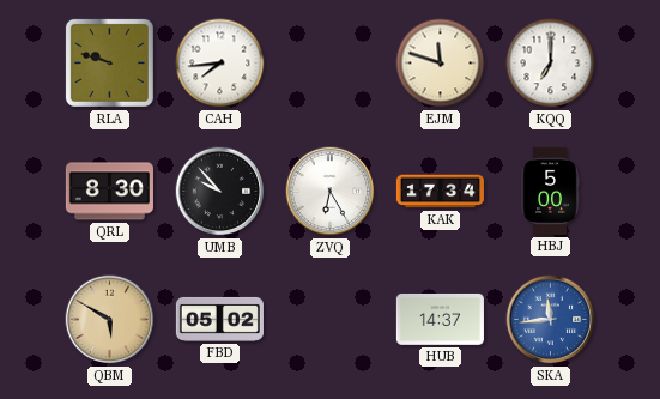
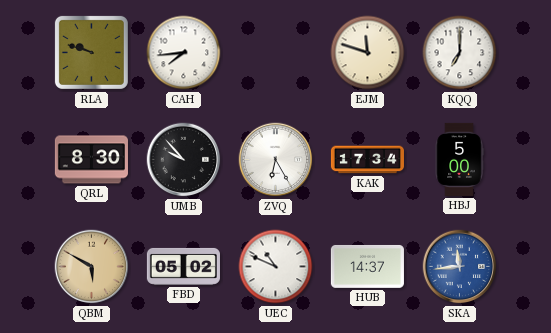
UEC: none -> 10:49
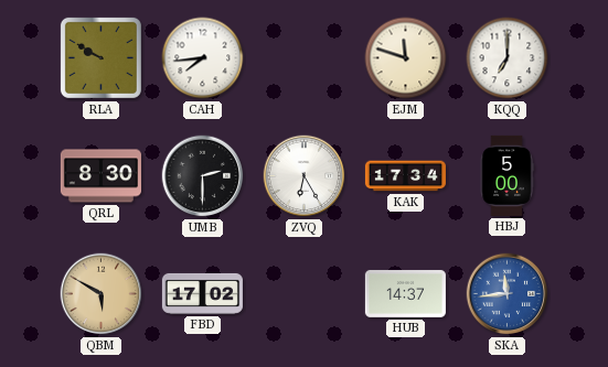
RLA: 9:48 -> 9:50
UMB: 9:53 -> 2:30
FBD: 05:02 -> 17:02
UEC: 10:49 -> none
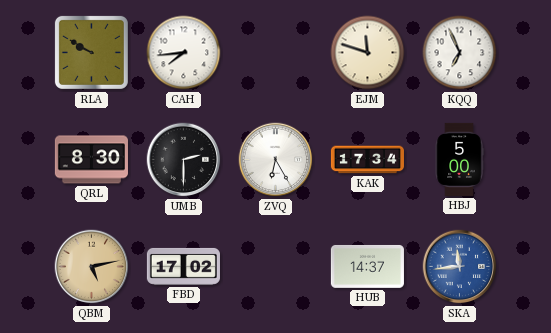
KQQ: 7:00 -> 6:56
QBM: 5:50 -> 5:13
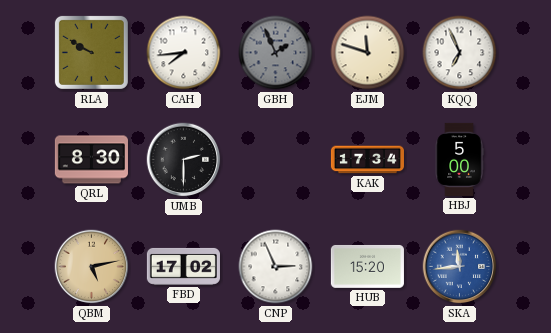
GBH: none -> 1:56
ZVQ: 6:25 -> none
CNP: none -> 2:56
HUB: 14:37 -> 15:20
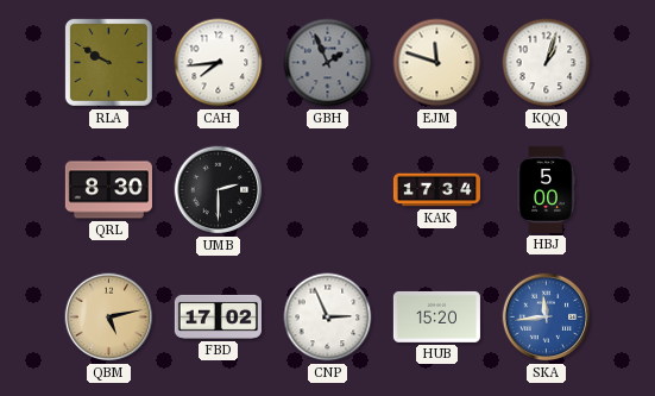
KQQ: 6:56 -> 1:03
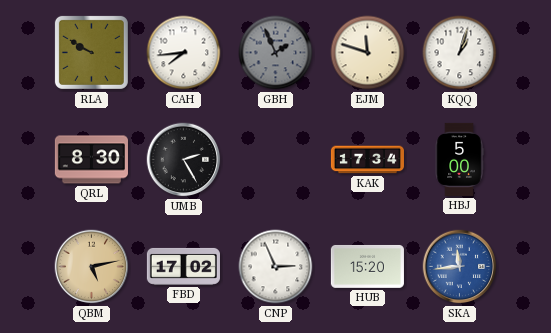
UMB: 2:30 -> 2:25
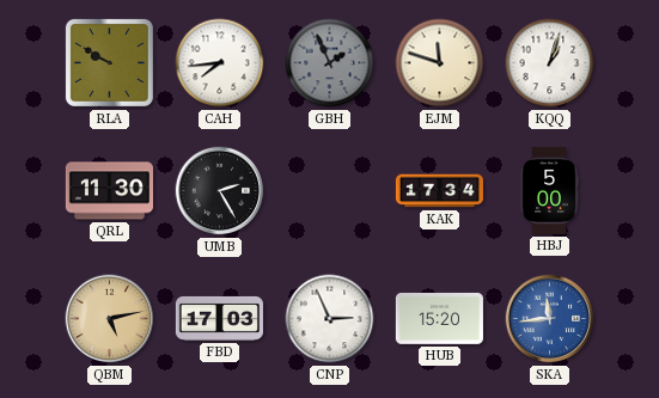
QRL: 8:30 -> 11:30
FBD: 17:02 -> 17:03
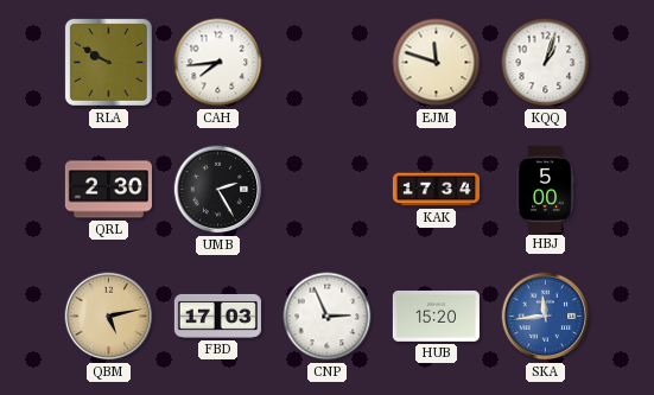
GBH: 1:56 -> none
QRL: 11:30 -> 2:30
